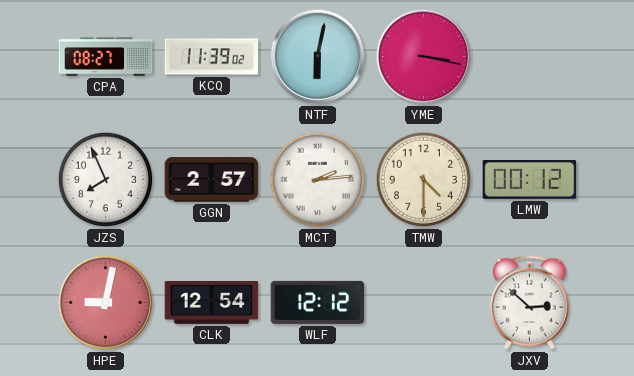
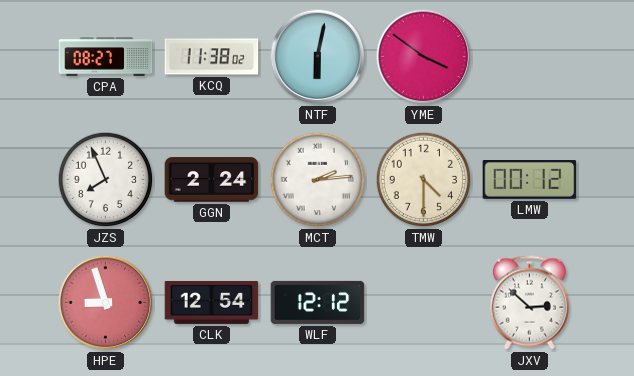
KCQ: 11:39 -> 11:38
YME: 3:17 -> 3:51
GGN: 2:57 -> 2:24
HPE: 9:02 -> 8:57
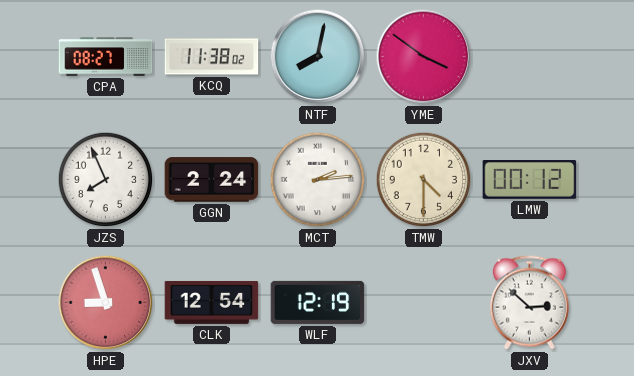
NTF: 6:02 -> 8:02
WLF: 12:12 -> 12:19
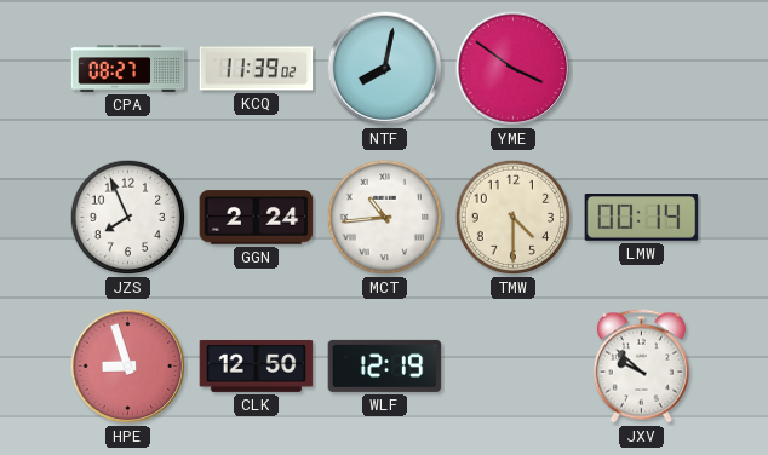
KCQ: 11:38 -> 11:39
MCT: 2:14 -> 10:44
LMW: 00:12 -> 00:14
CLK: 12:54 -> 12:50
JXV: 2:52 -> 9:52
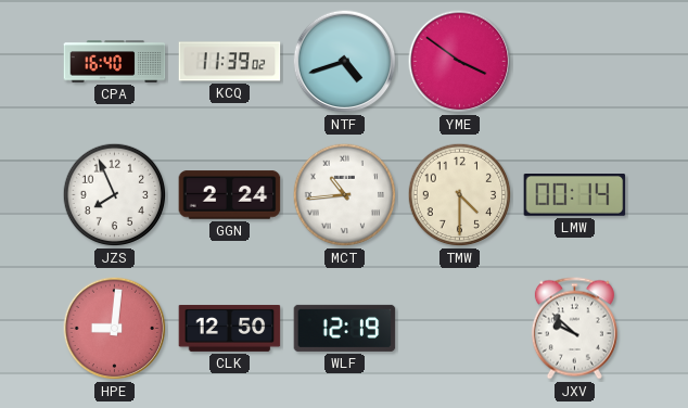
CPA: 08:27 -> 16:40
NTF: 8:02 -> 4:42
HPE: 8:57 -> 9:01
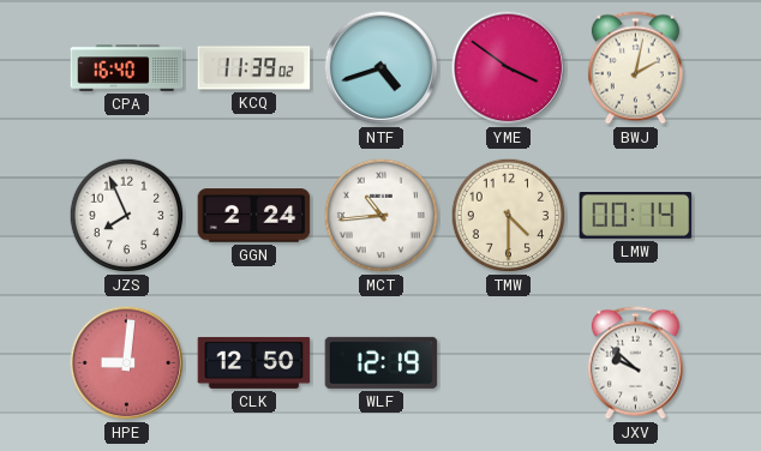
BWJ: none -> 2:02
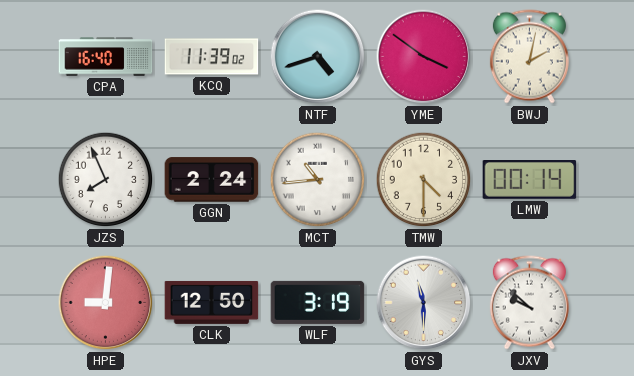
WLF: 12:19 -> 3:19
GYS: none -> 11:30
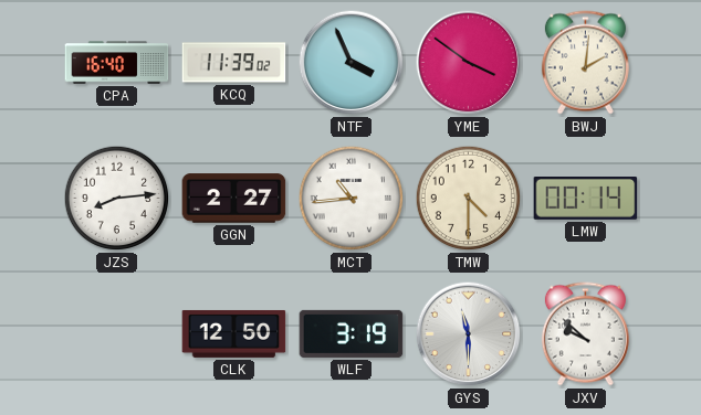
NTF: 4:42 -> 3:56
BWJ: 2:02 -> 2:01
JZS: 7:56 -> 8:14
GGN: 2:24 -> 2:27
HPE: 9:01 -> none
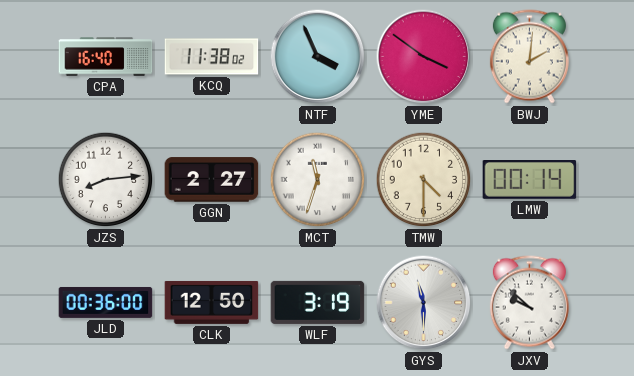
KCQ: 11:39 -> 11:38
MCT: 10:44 -> 11:33
JLD: none -> 00:36
